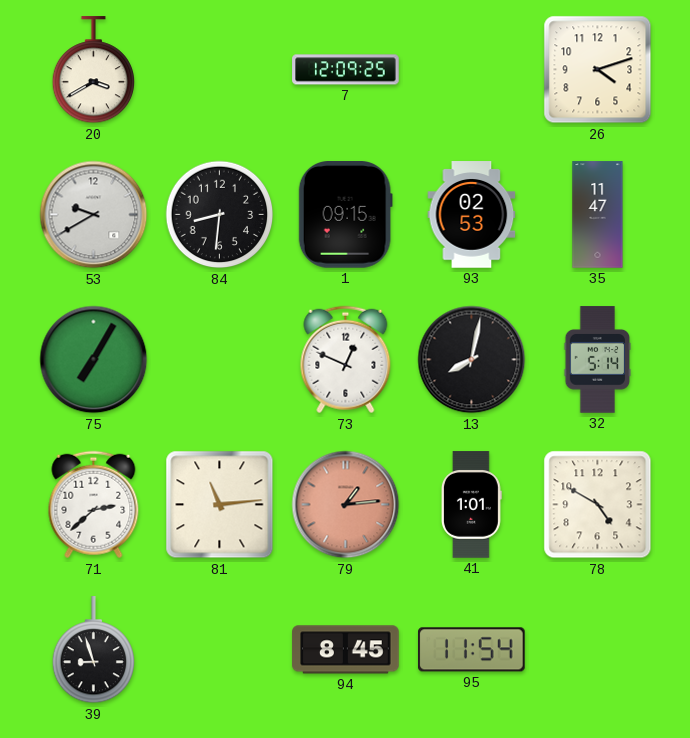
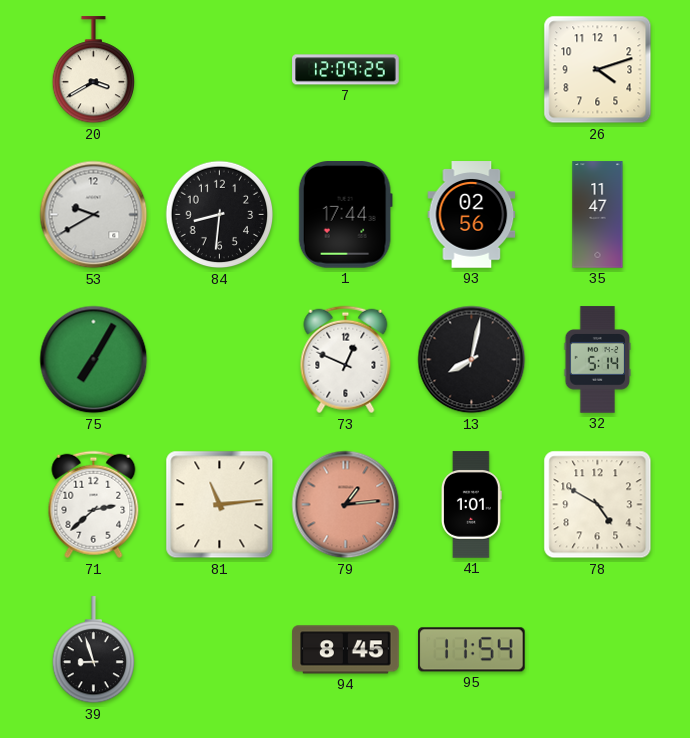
1: 09:15 -> 17:44
93: 02:53 -> 02:56
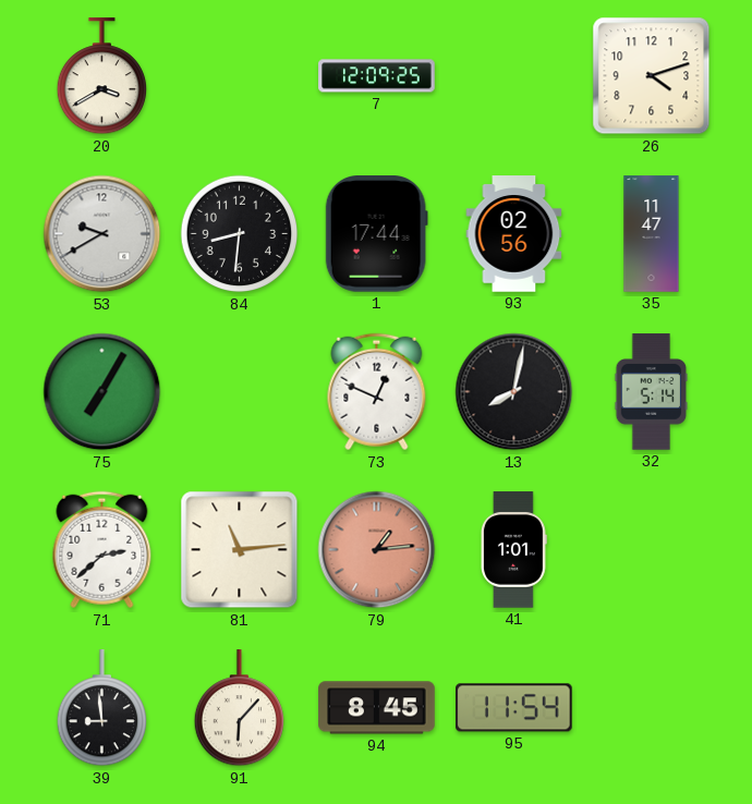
78: 4:50 -> none
39: 8:57 -> 8:59
91: none -> 6:07
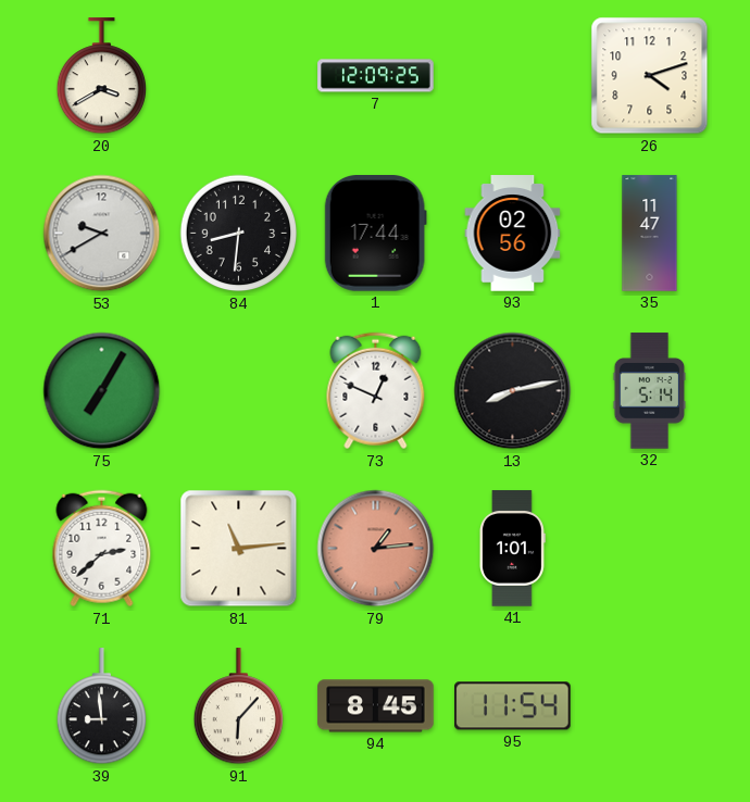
13: 8:02 -> 8:13
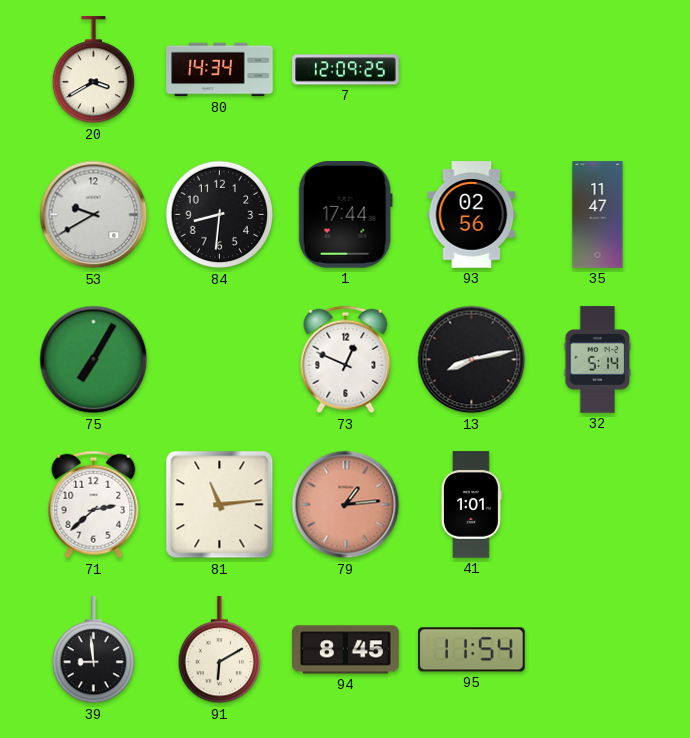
80: none -> 14:34
26: 4:12 -> none
91: 6:07 -> 6:10
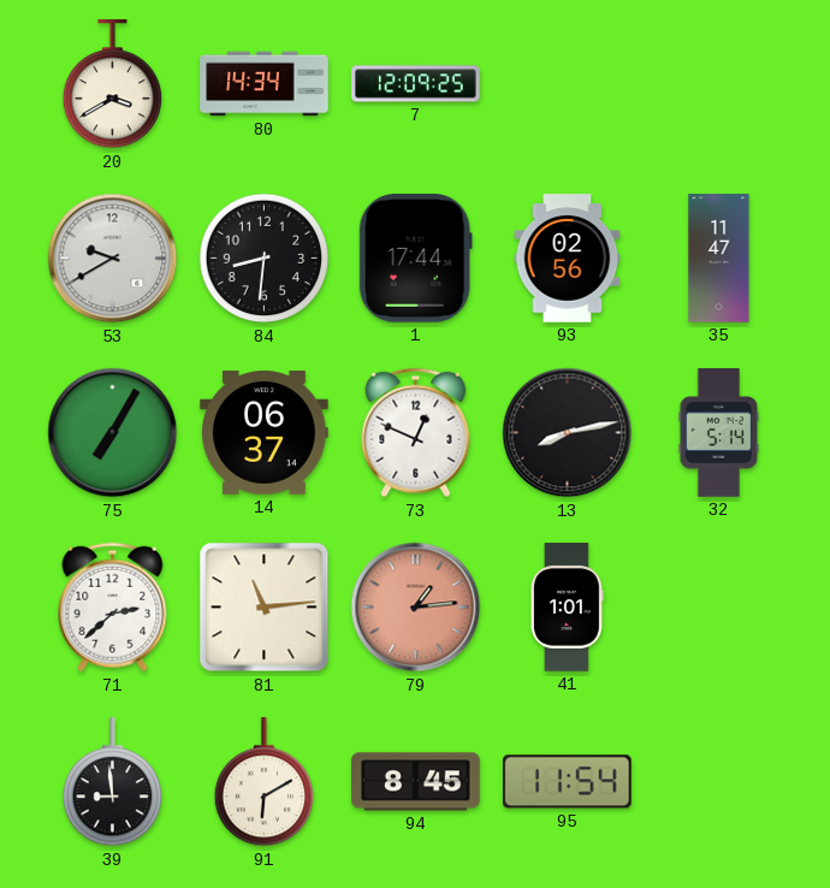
14: none -> 06:37
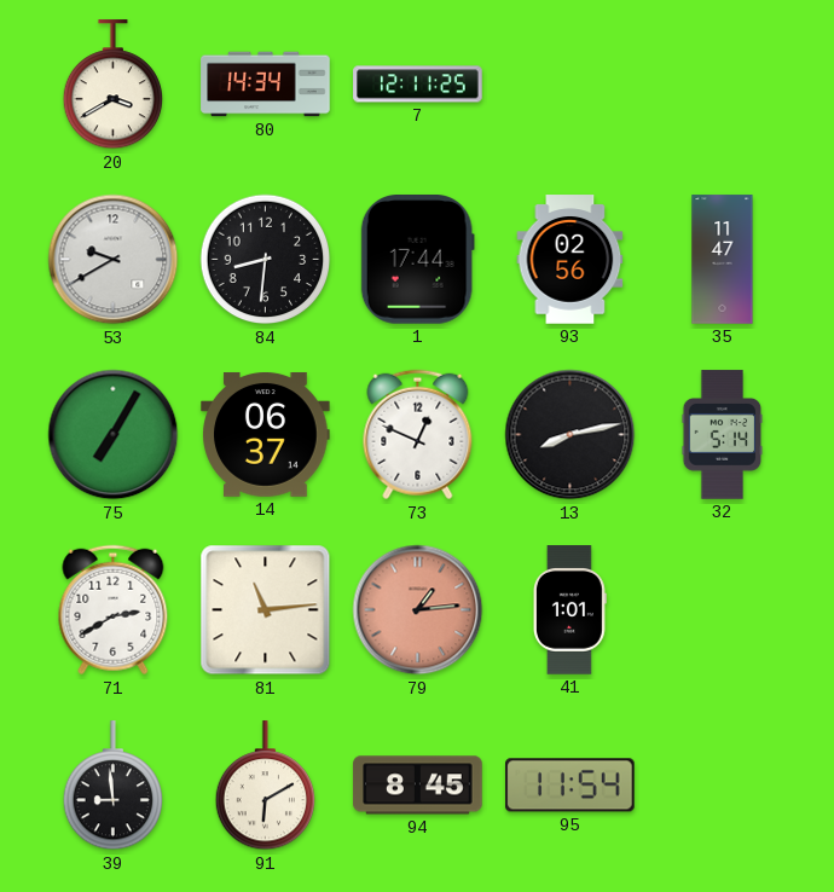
7: 12:09 -> 12:11
71: 2:38 -> 2:40
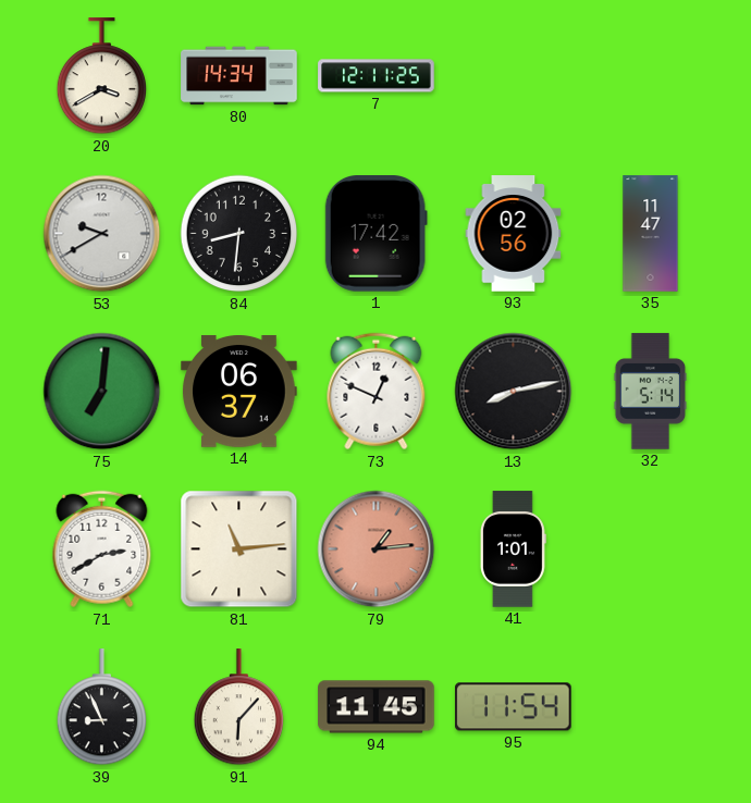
1: 17:44 -> 17:42
75: 7:05 -> 7:01
39: 8:59 -> 8:56
91: 6:10 -> 6:07
94: 8:45 -> 11:45
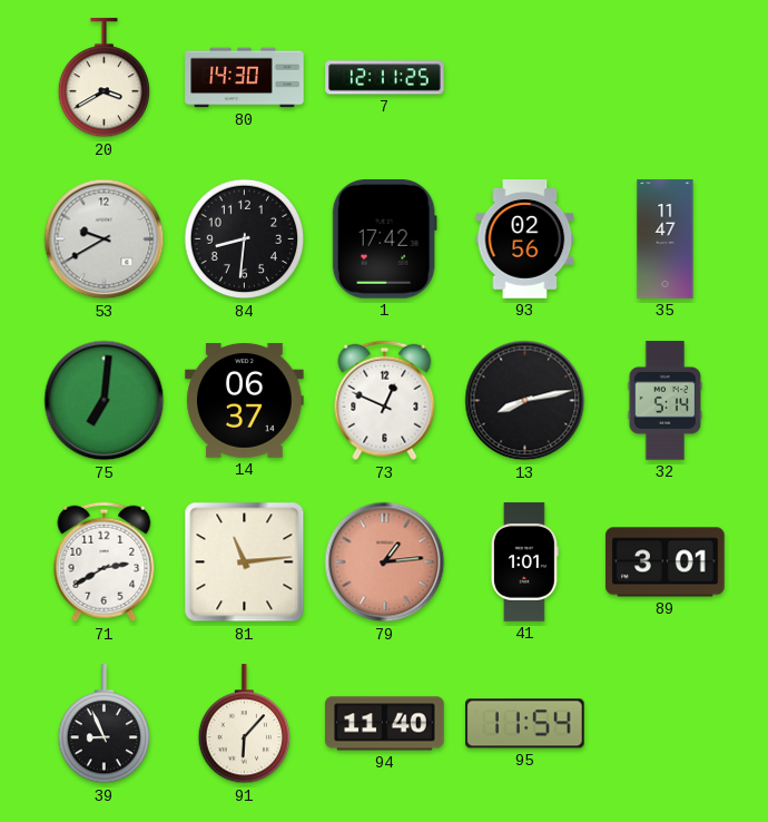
80: 14:34 -> 14:30
89: none -> 3:01
94: 11:45 -> 11:40
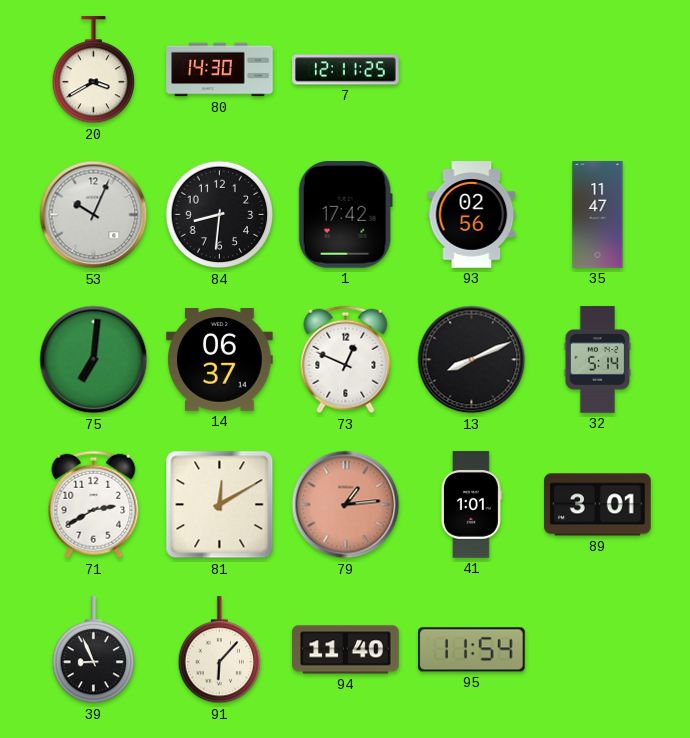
53: 9:40 -> 10:04
13: 8:13 -> 8:11
81: 11:14 -> 12:10
